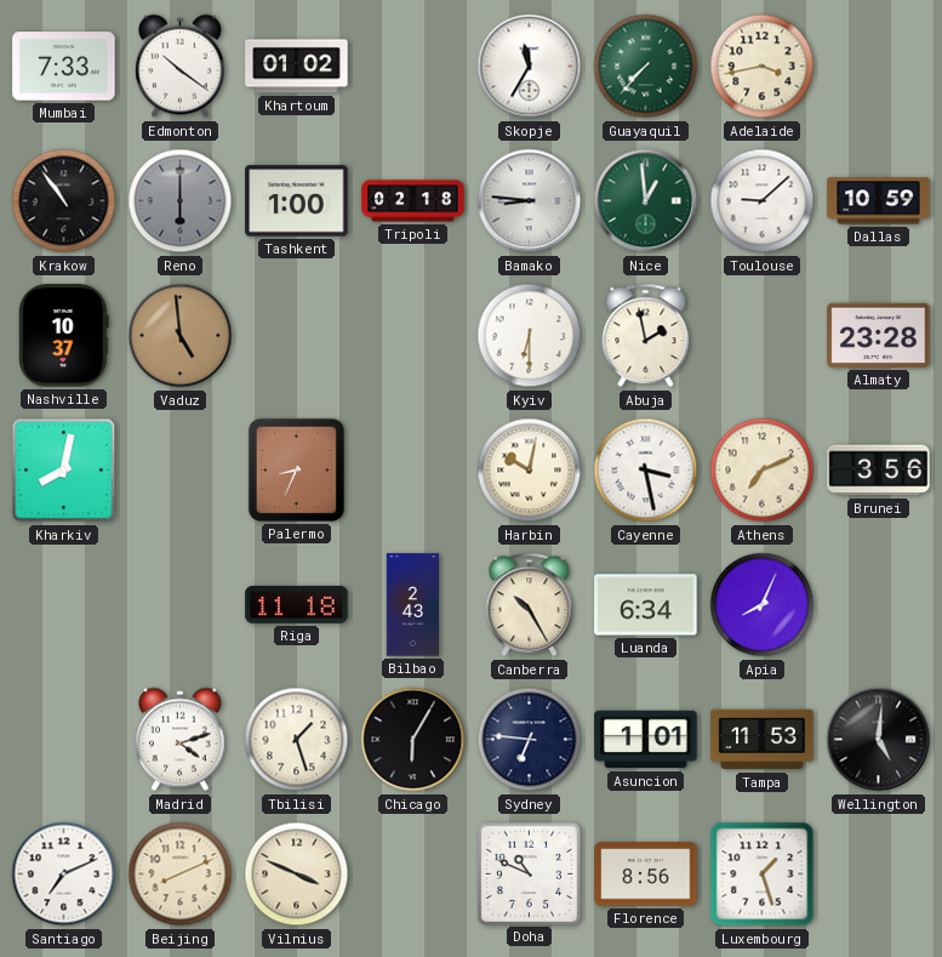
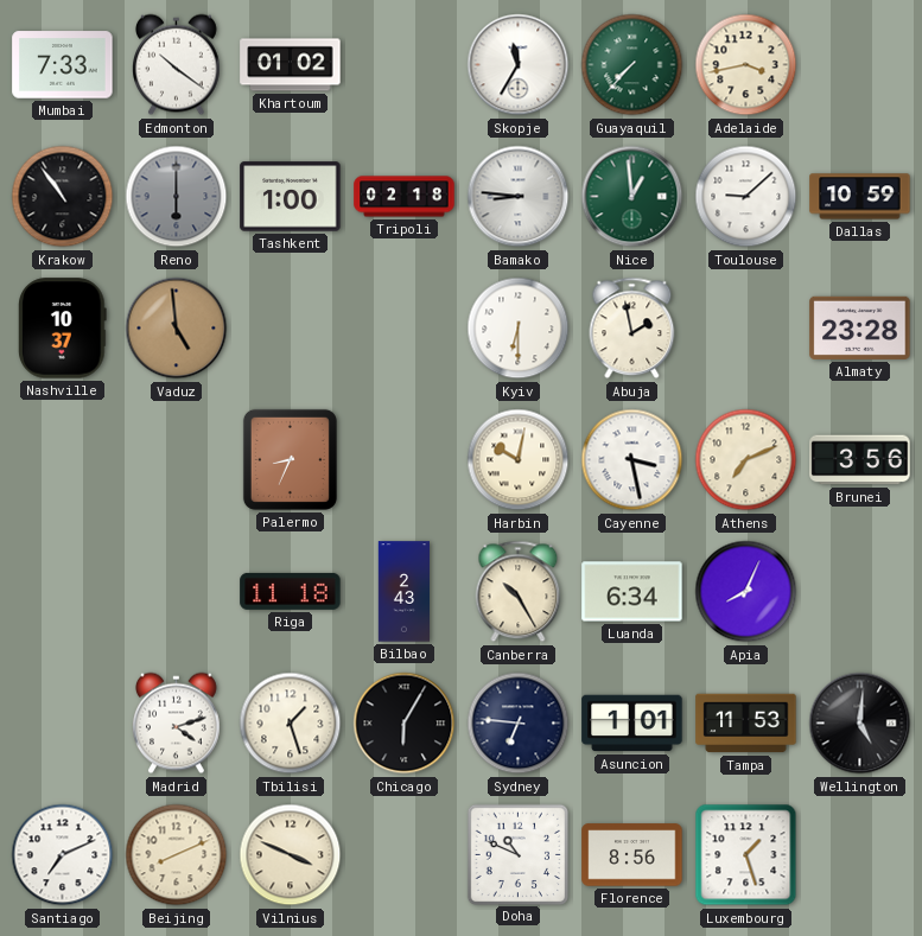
Kharkiv: 8:02 -> none
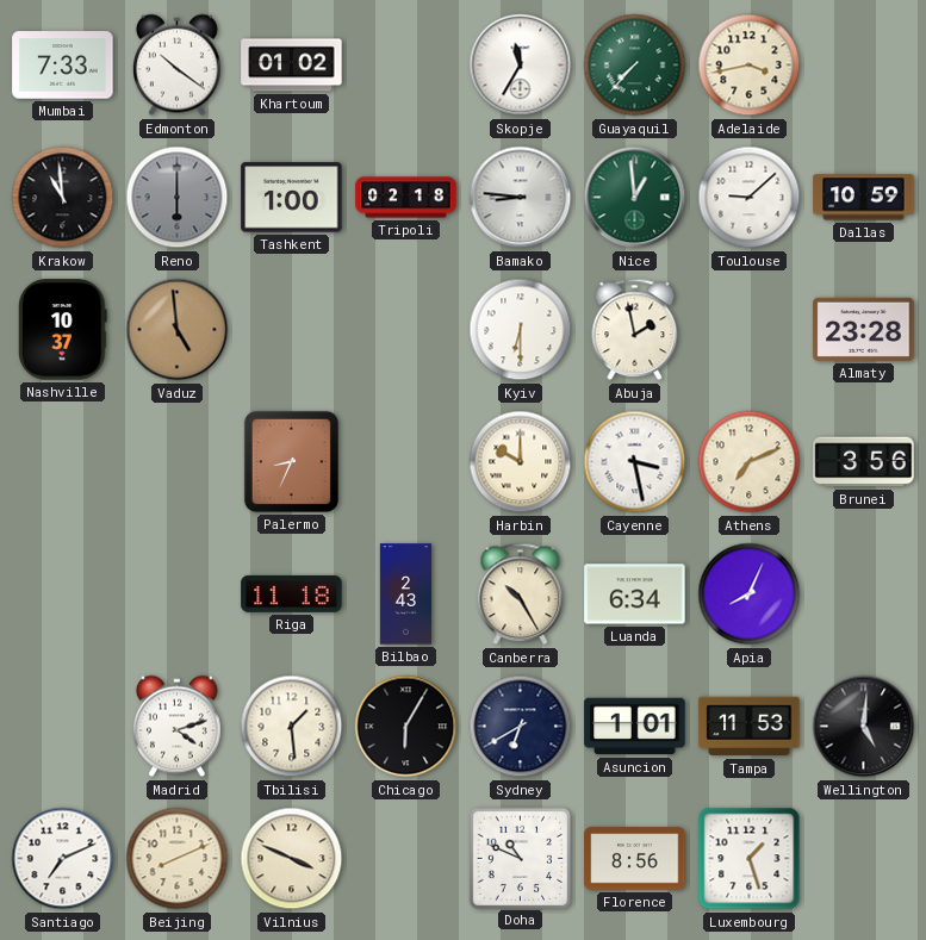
Krakow: 10:54 -> 10:59
Harbin: 10:02 -> 10:00
Tbilisi: 1:27 -> 1:29
Sydney: 6:46 -> 6:40
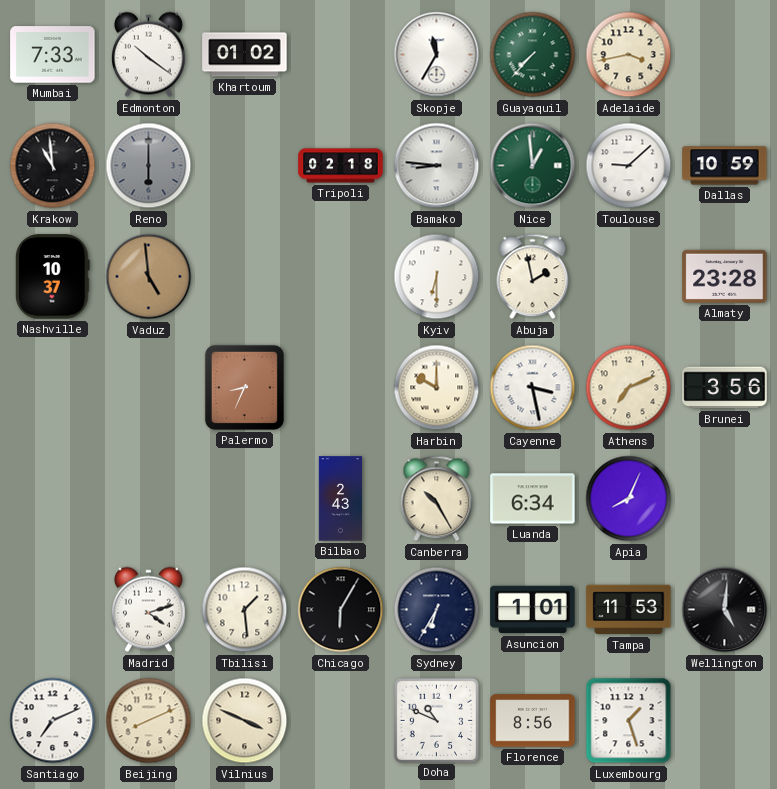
Tashkent: 1:00 -> none
Riga: 11:18 -> none
Sydney: 6:40 -> 6:35
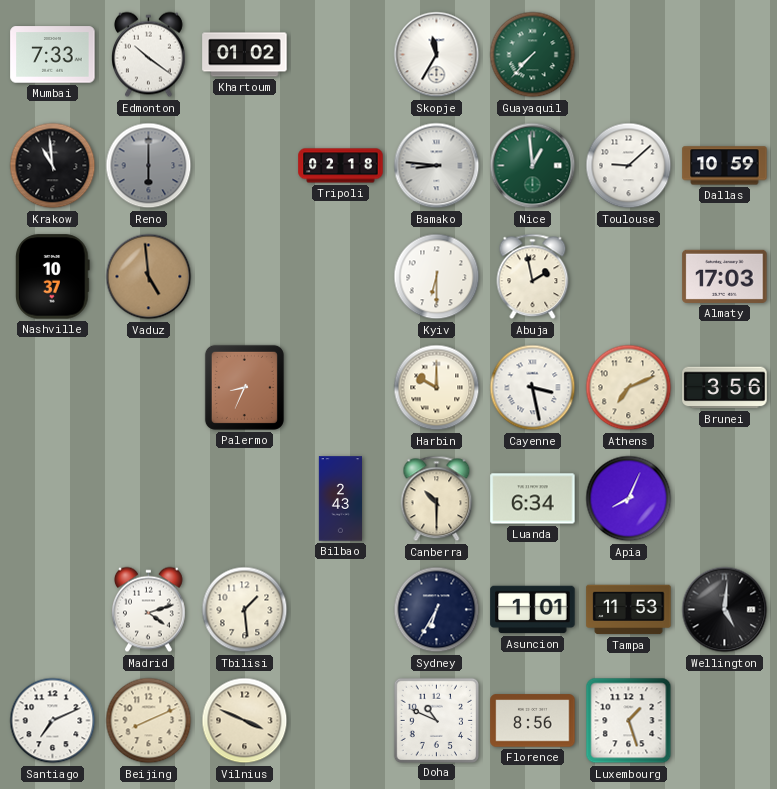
Adelaide: 3:43 -> none
Almaty: 23:28 -> 17:03
Canberra: 10:25 -> 10:30
Chicago: 6:05 -> none
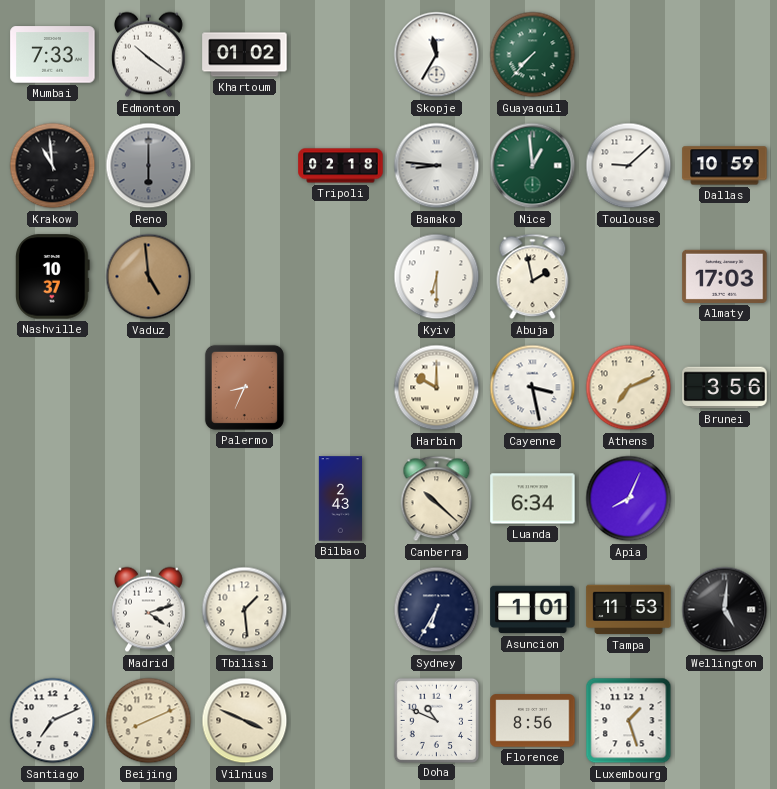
Canberra: 10:30 -> 10:22
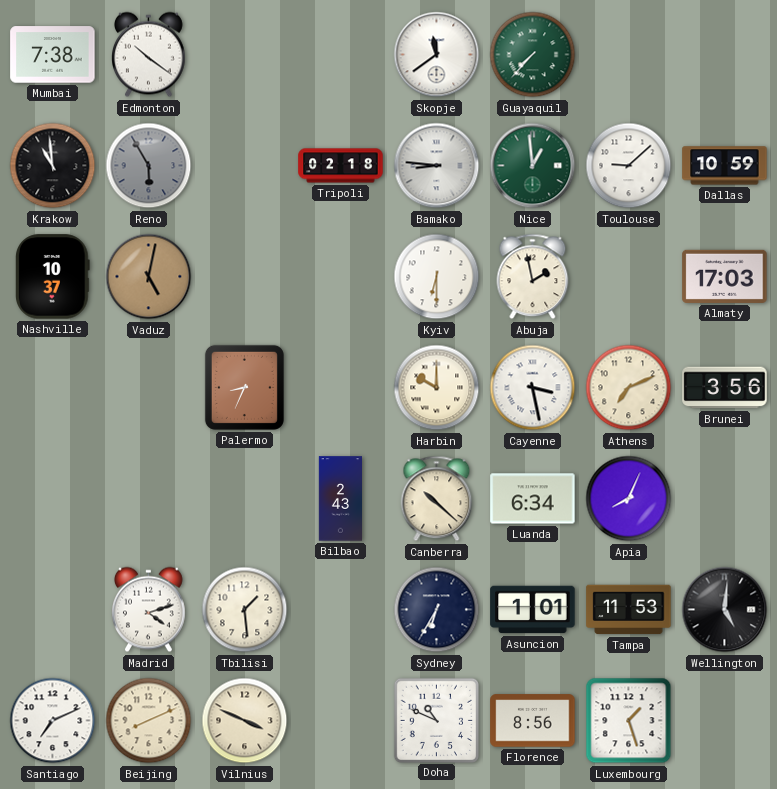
Mumbai: 7:33 -> 7:38
Khartoum: 01:02 -> none
Skopje: 11:35 -> 11:39
Reno: 6:00 -> 5:55
Vaduz: 4:59 -> 5:02
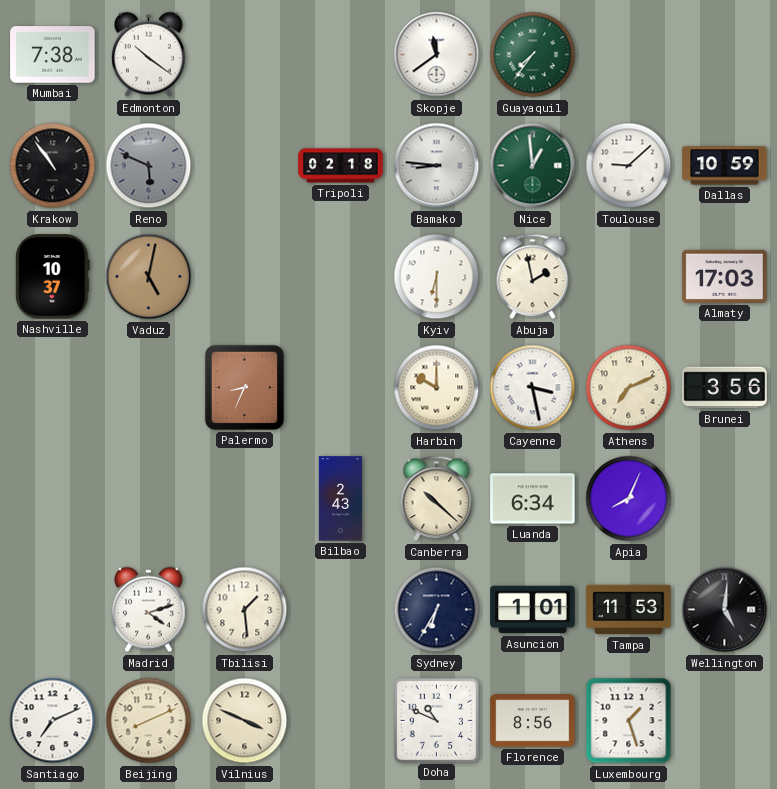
Guayaquil: 7:37 -> 7:36
Krakow: 10:59 -> 10:54
Reno: 5:55 -> 5:49
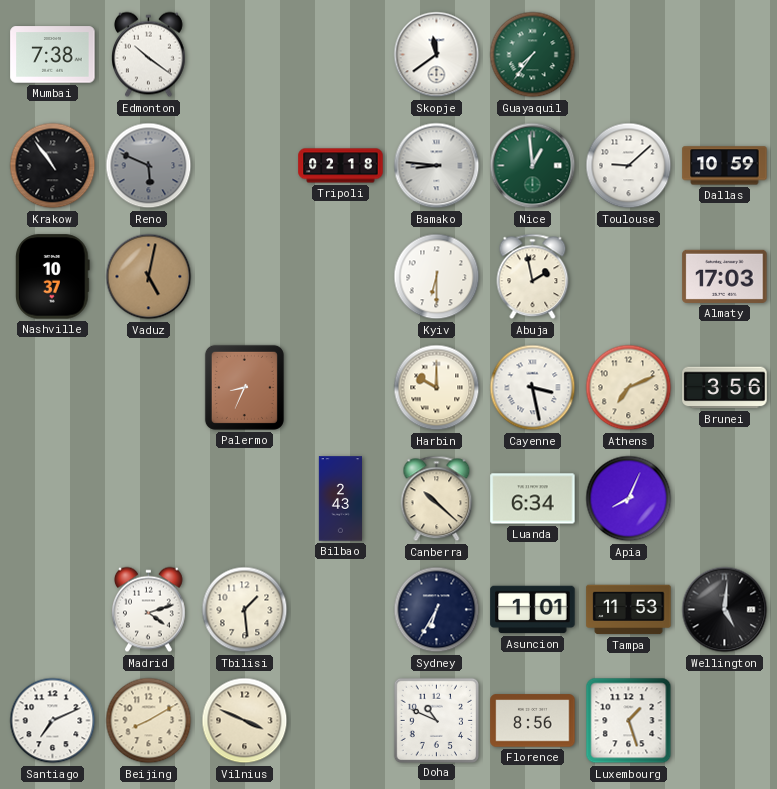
Beijing: 8:11 -> 8:10
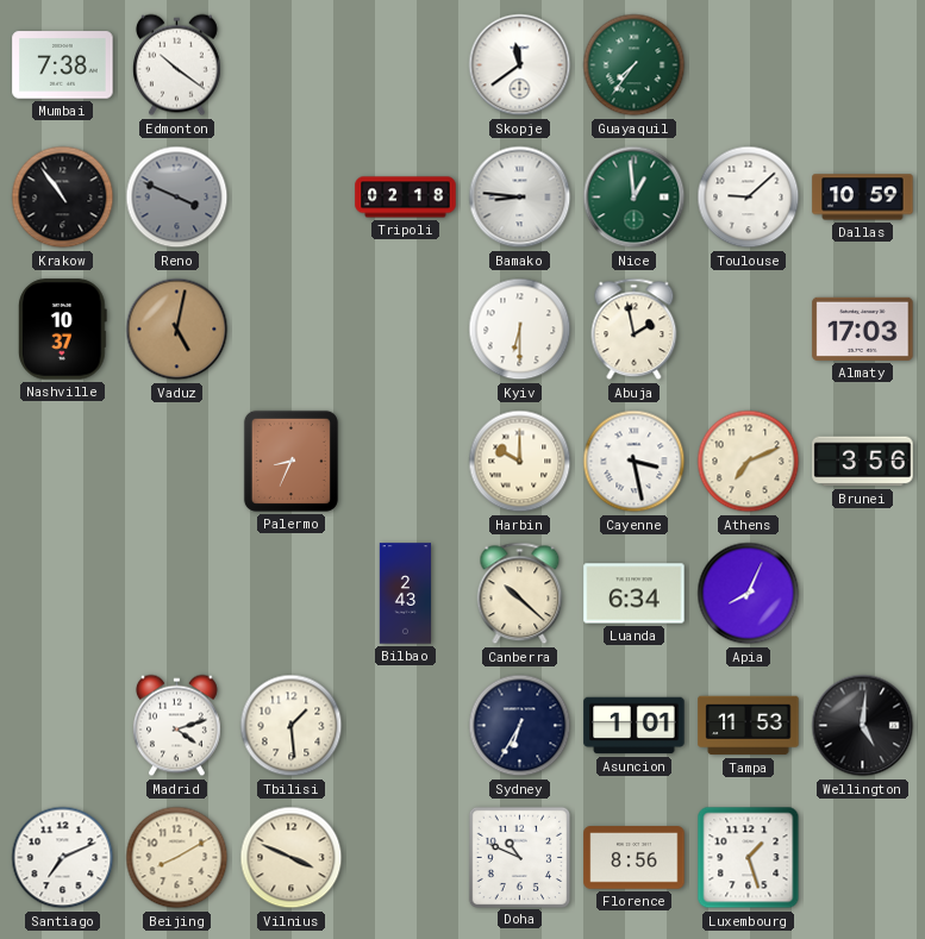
Reno: 5:49 -> 3:49
